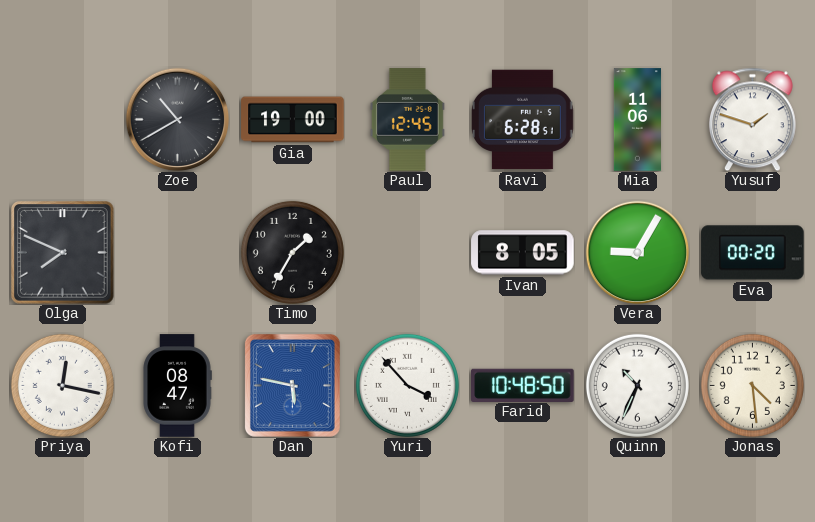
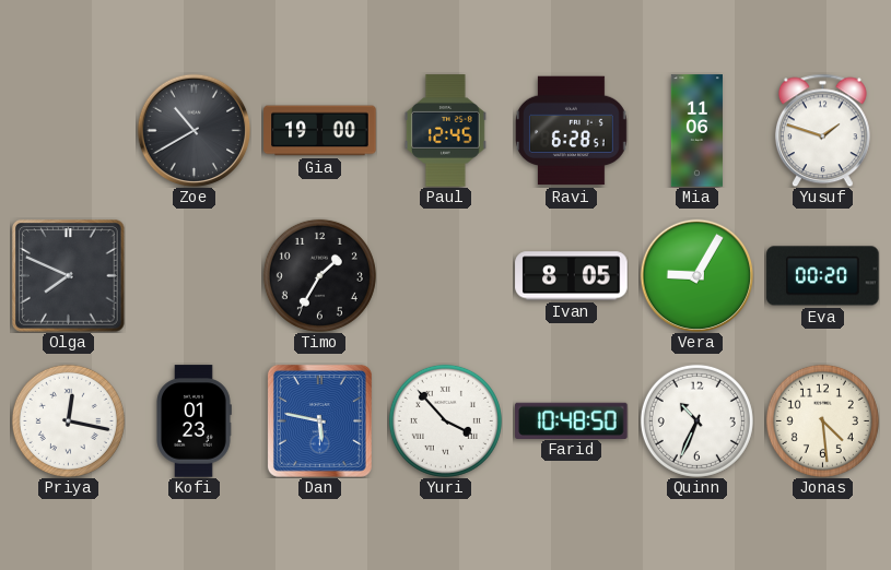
Kofi: 08:47 -> 01:23
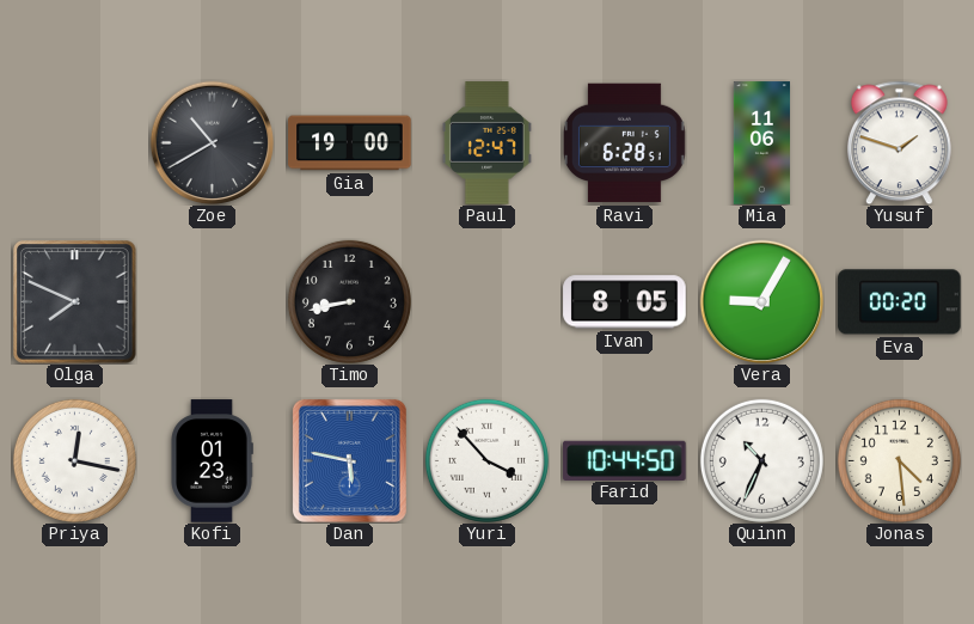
Paul: 12:45 -> 12:47
Timo: 1:35 -> 8:43
Farid: 10:48 -> 10:44
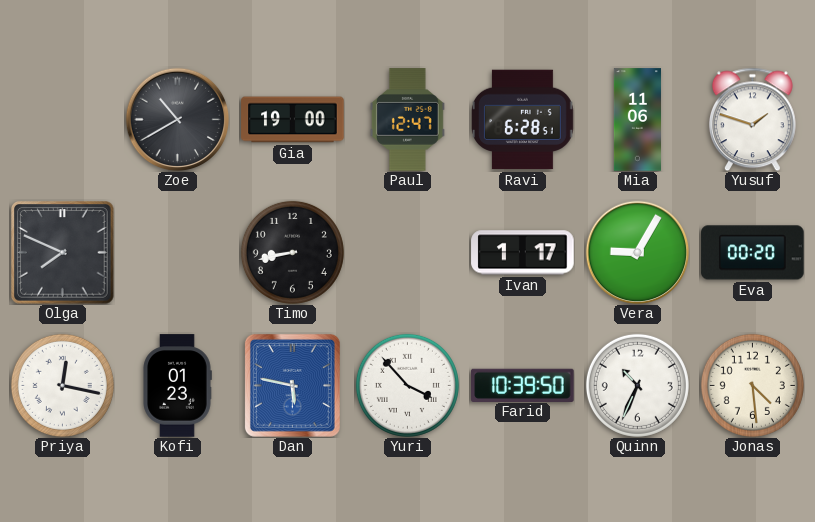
Ivan: 8:05 -> 1:17
Farid: 10:44 -> 10:39
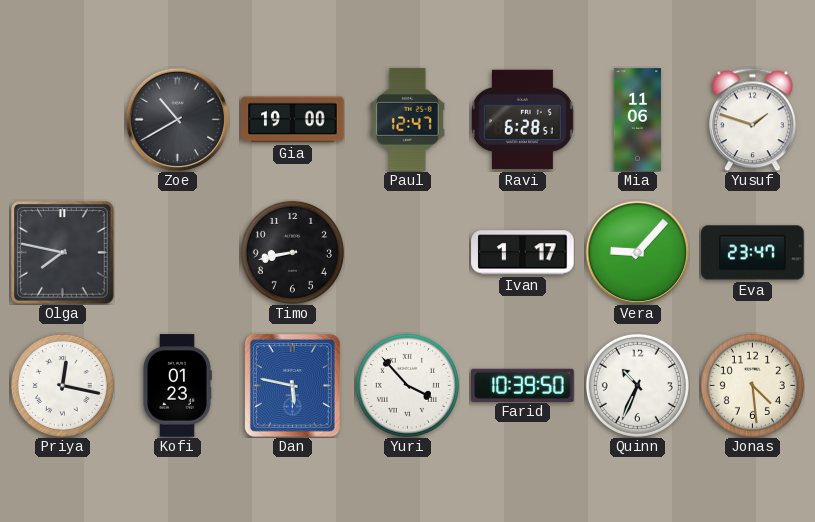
Olga: 7:49 -> 7:47
Vera: 9:05 -> 9:07
Eva: 00:20 -> 23:47
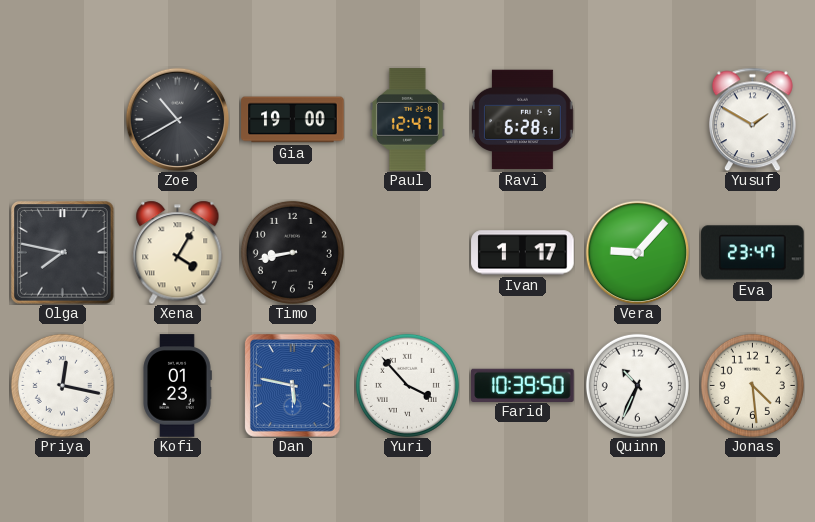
Mia: 11:06 -> none
Yusuf: 1:48 -> 1:50
Xena: none -> 4:05
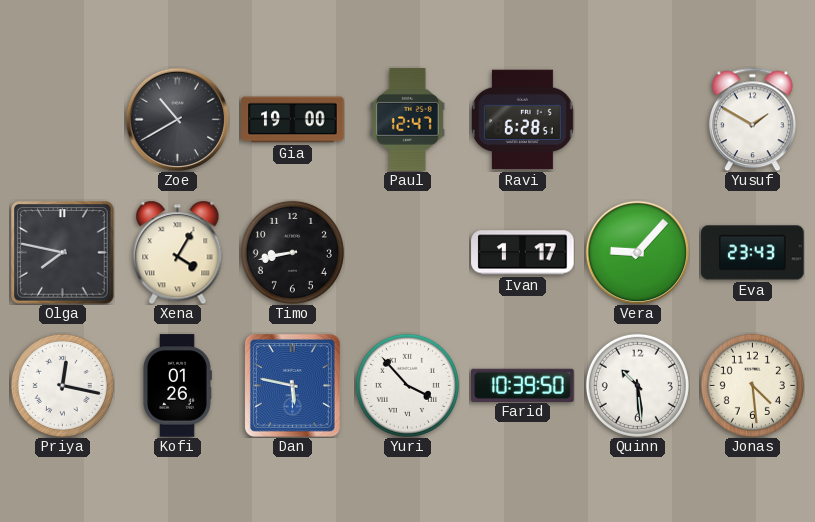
Eva: 23:47 -> 23:43
Kofi: 01:23 -> 01:26
Quinn: 10:34 -> 10:29
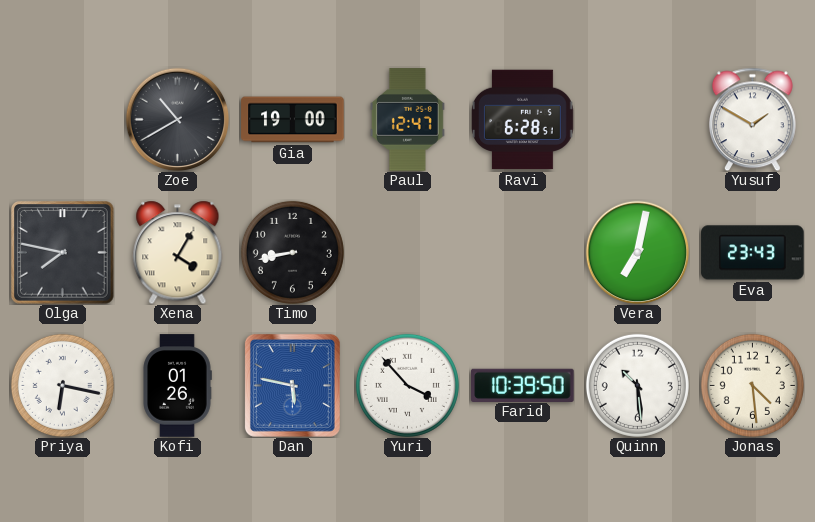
Ivan: 1:17 -> none
Vera: 9:07 -> 7:02
Priya: 12:17 -> 6:17
